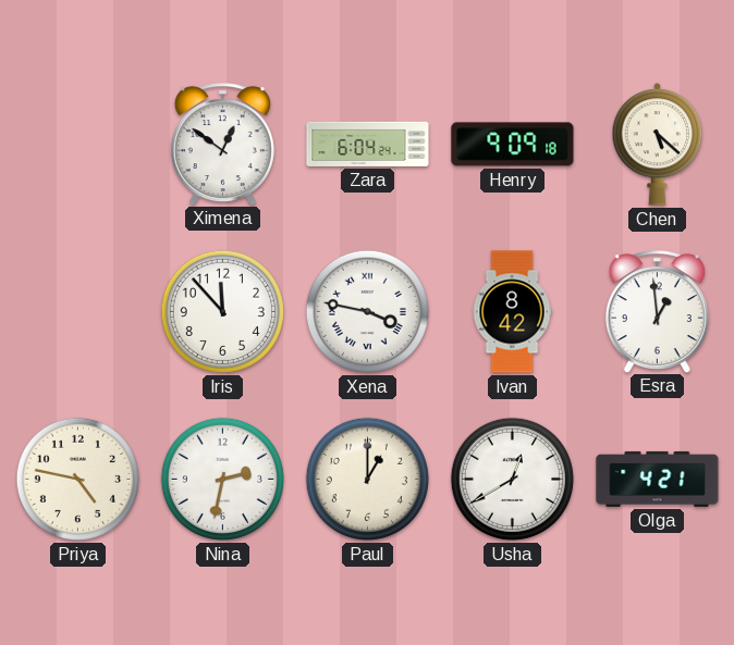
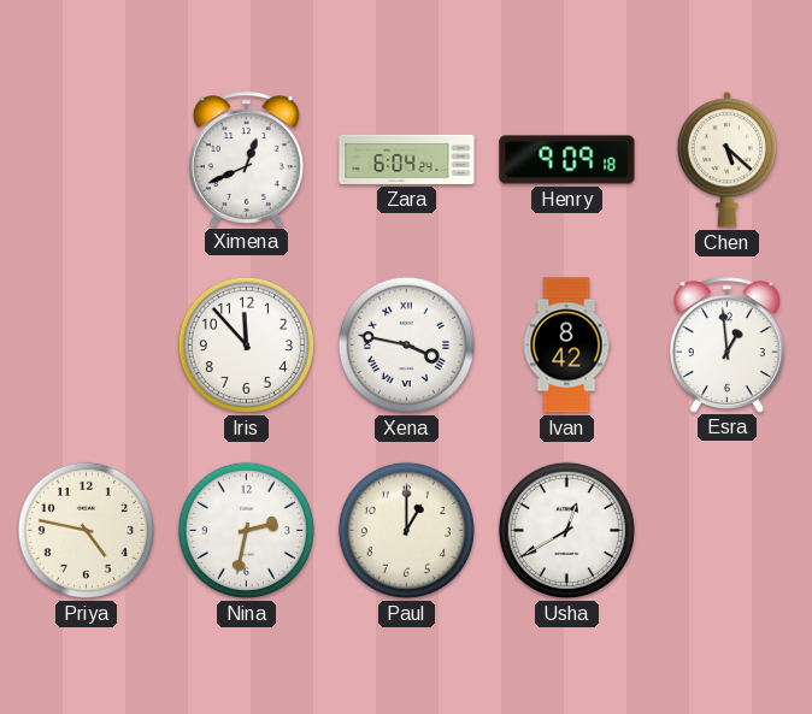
Ximena: 12:51 -> 12:41
Olga: 4:21 -> none
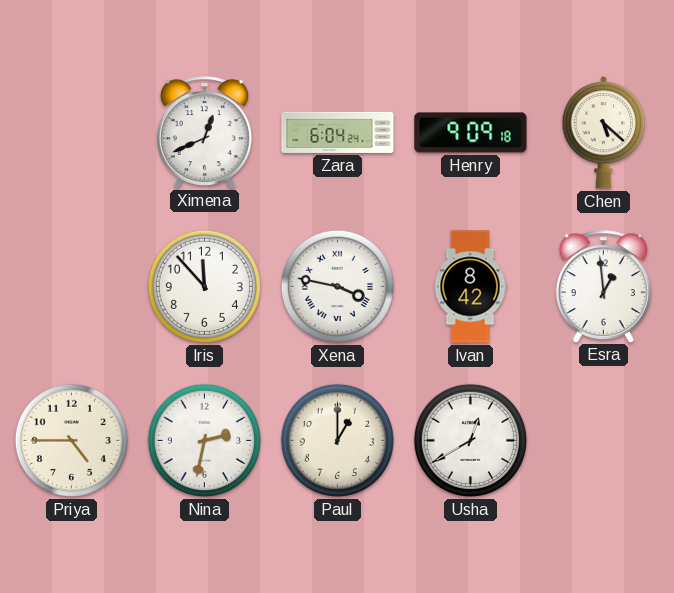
Priya: 4:47 -> 4:45
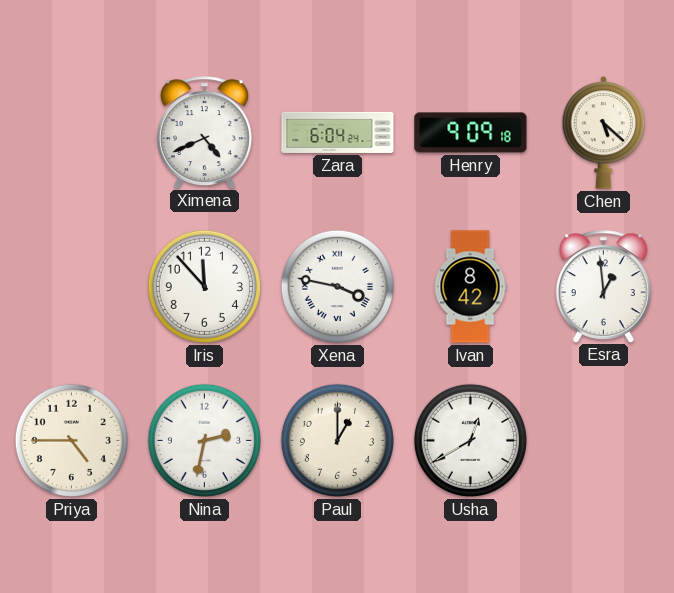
Ximena: 12:41 -> 4:41
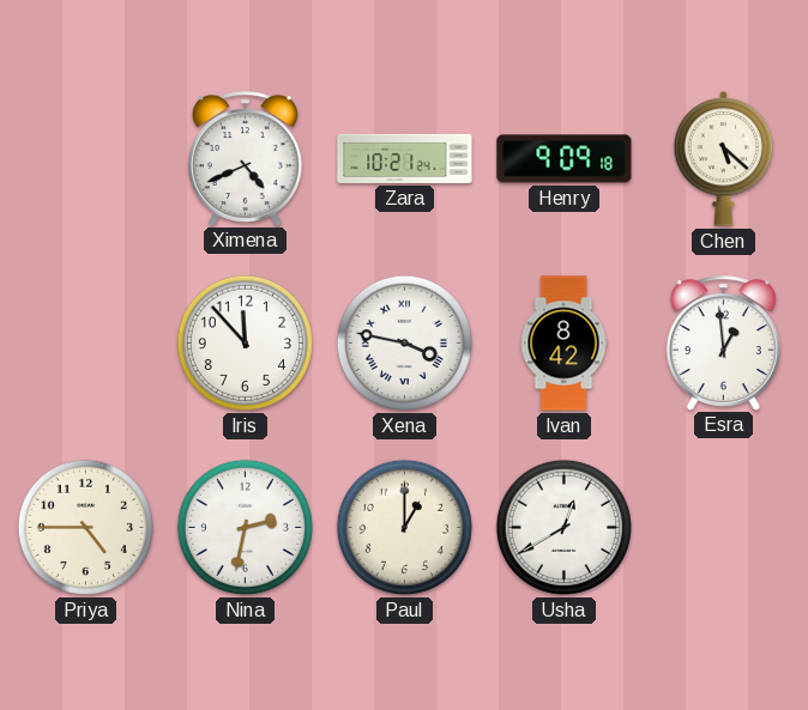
Zara: 6:04 -> 10:21
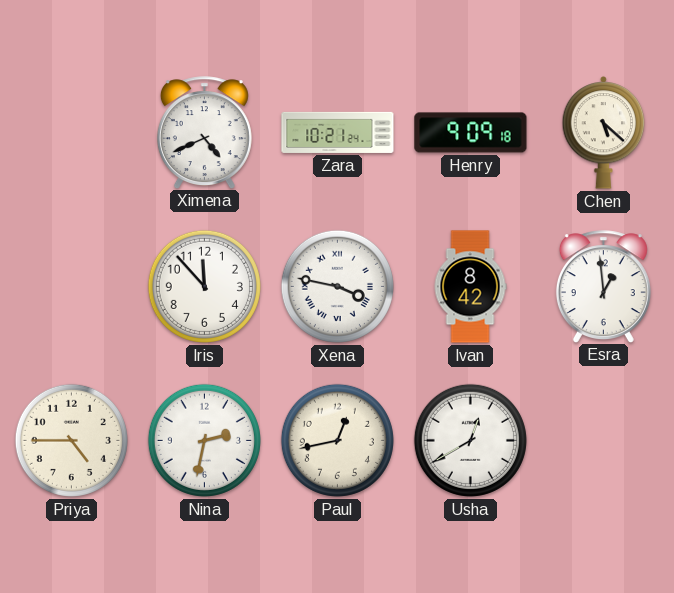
Paul: 1:00 -> 12:43
